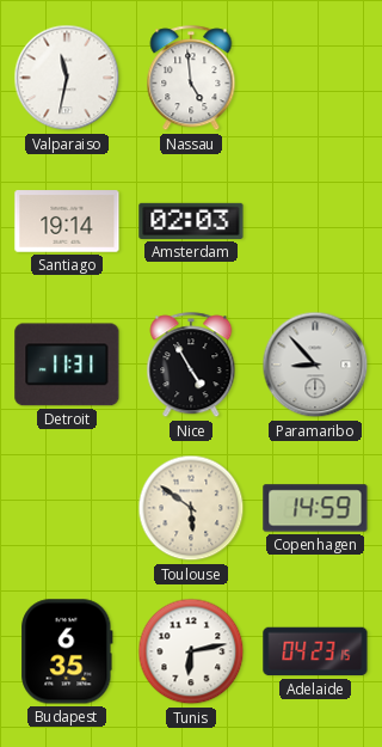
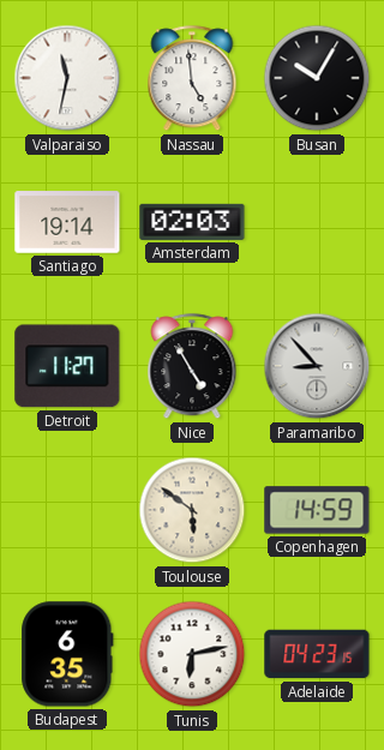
Busan: none -> 10:05
Detroit: 11:31 -> 11:27
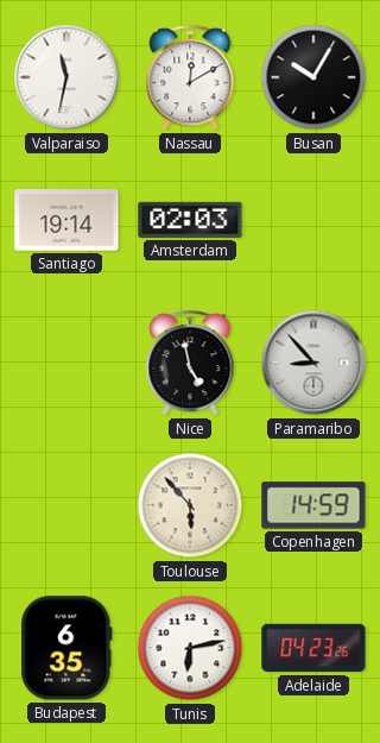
Nassau: 4:59 -> 12:10
Detroit: 11:27 -> none
Nice: 4:55 -> 4:58
Toulouse: 5:51 -> 5:53
Adelaide: 04:23:15 -> 04:23:26
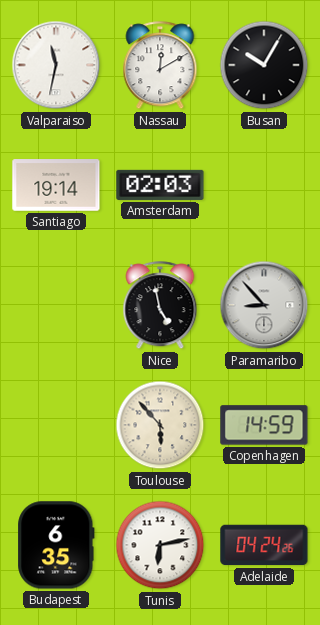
Adelaide: 04:23 -> 04:24
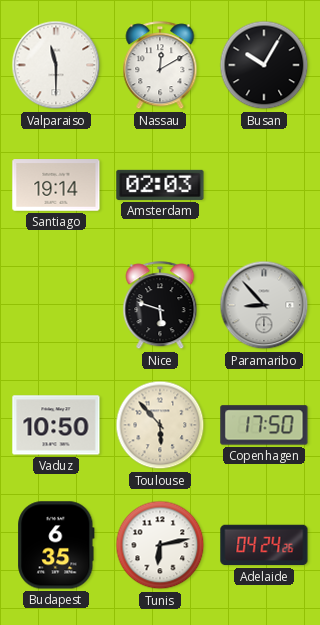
Valparaiso: 11:32 -> 11:30
Nice: 4:58 -> 5:48
Vaduz: none -> 10:50
Copenhagen: 14:59 -> 17:50
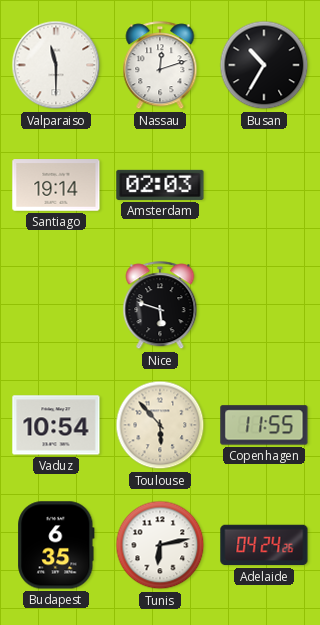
Nassau: 12:10 -> 12:12
Busan: 10:05 -> 10:35
Paramaribo: 8:53 -> none
Vaduz: 10:50 -> 10:54
Copenhagen: 17:50 -> 11:55
